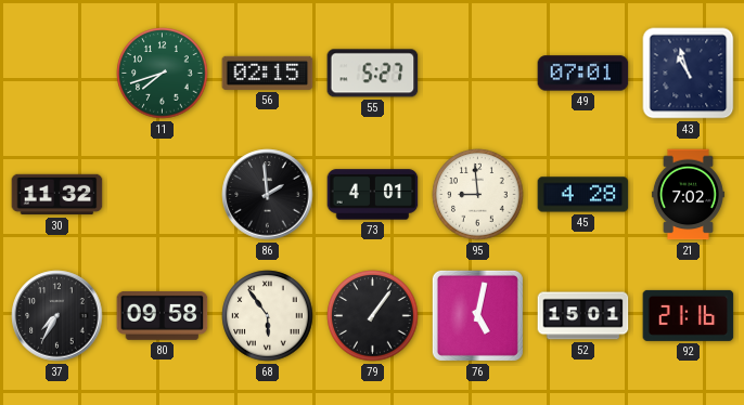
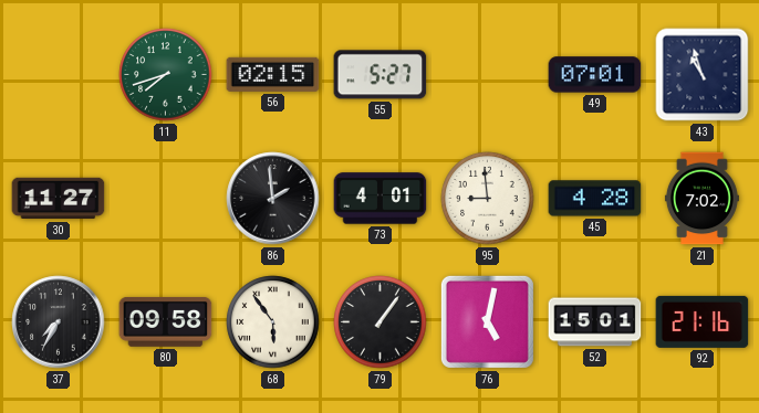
30: 11:32 -> 11:27
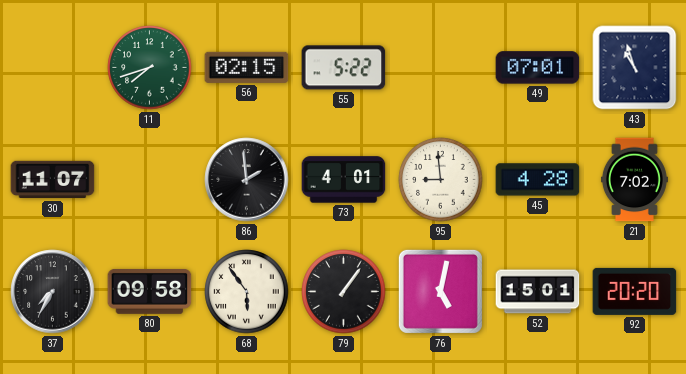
55: 5:27 -> 5:22
30: 11:27 -> 11:07
92: 21:16 -> 20:20
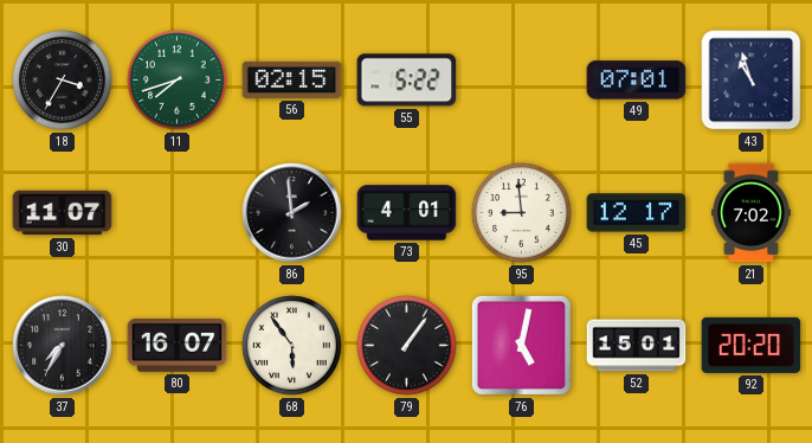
18: none -> 3:35
45: 4:28 -> 12:17
80: 09:58 -> 16:07
